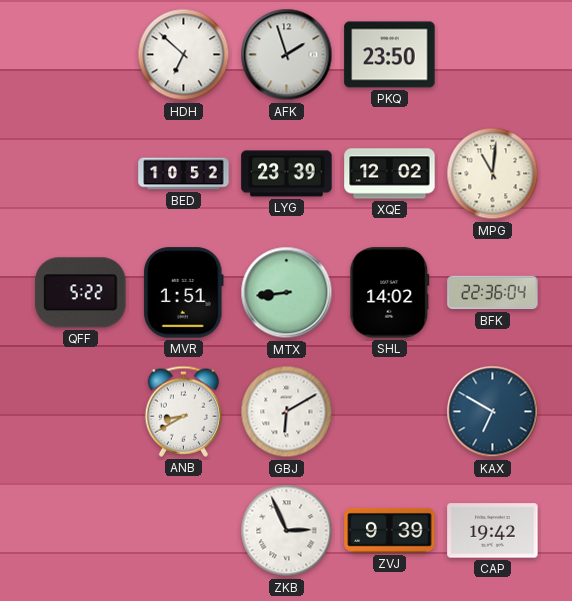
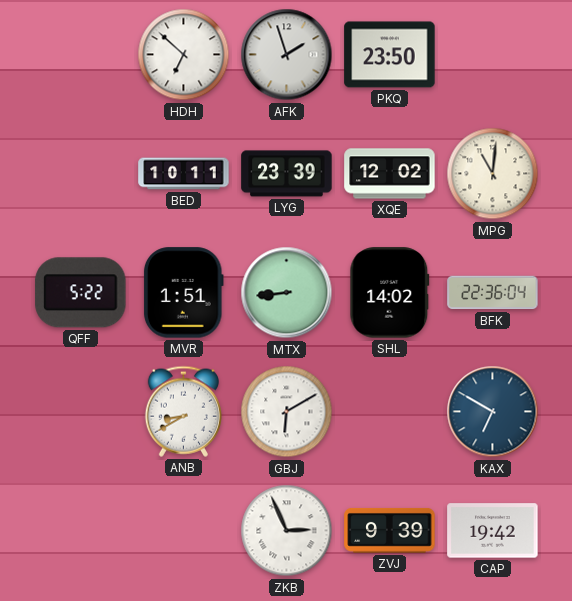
BED: 10:52 -> 10:11
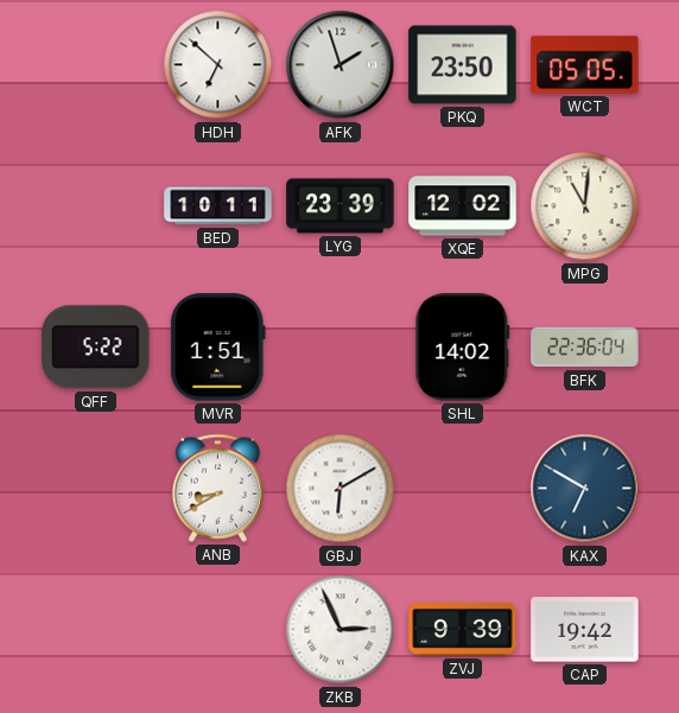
WCT: none -> 05:05
MTX: 8:44 -> none
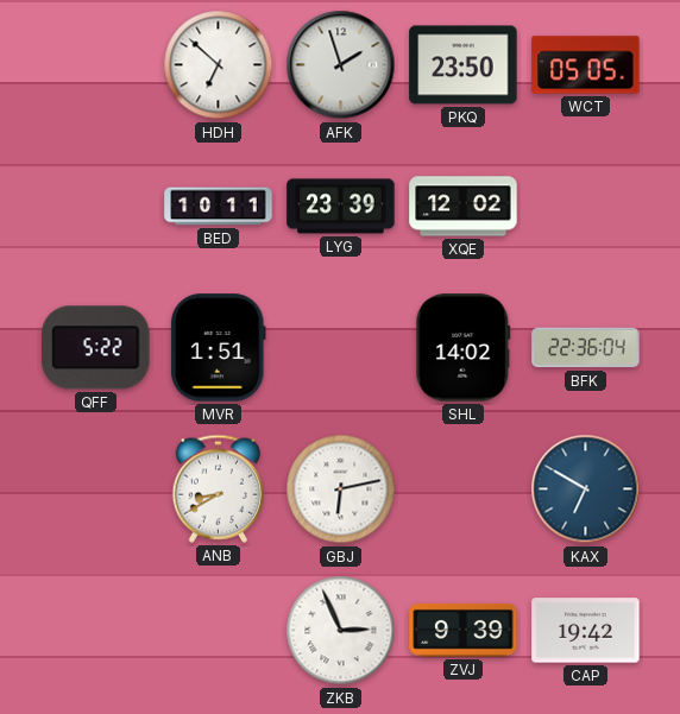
MPG: 11:01 -> none
GBJ: 6:10 -> 6:13
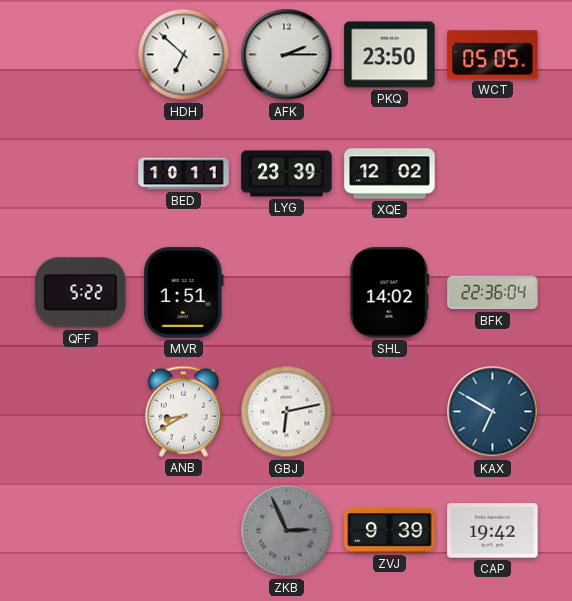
AFK: 1:57 -> 2:15
ZKB dial: white -> grey
